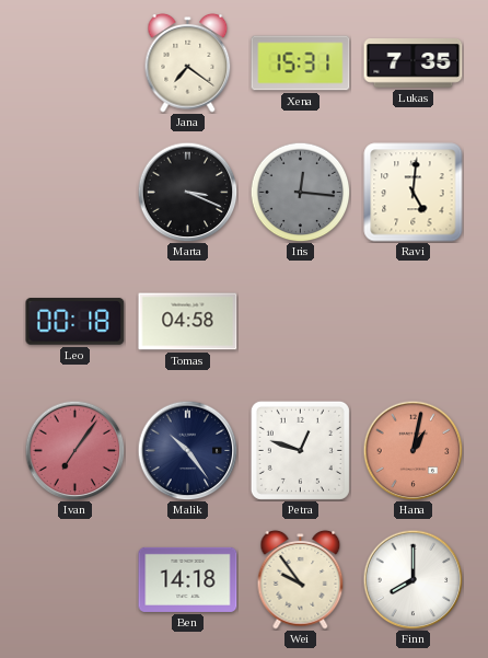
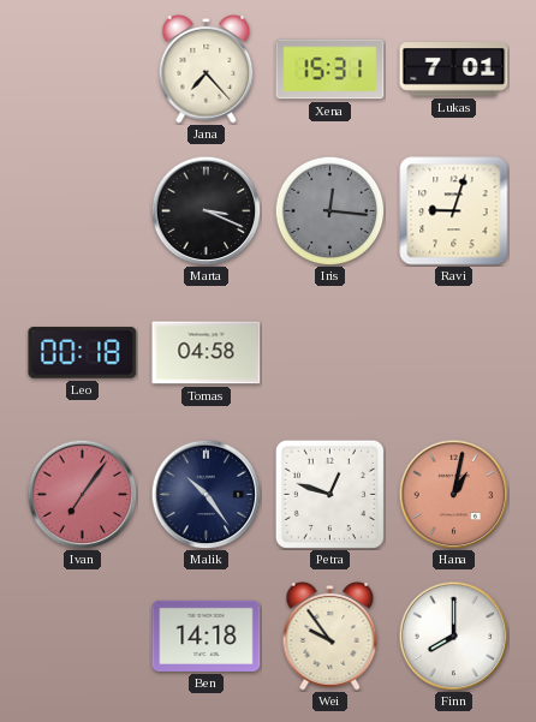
Jana: 7:21 -> 7:23
Lukas: 7:35 -> 7:01
Ravi: 5:01 -> 9:03
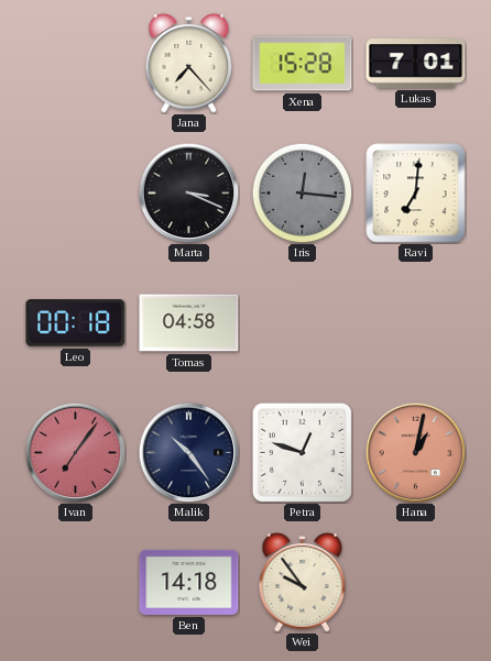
Xena: 15:31 -> 15:28
Ravi: 9:03 -> 7:01
Finn: 8:00 -> none
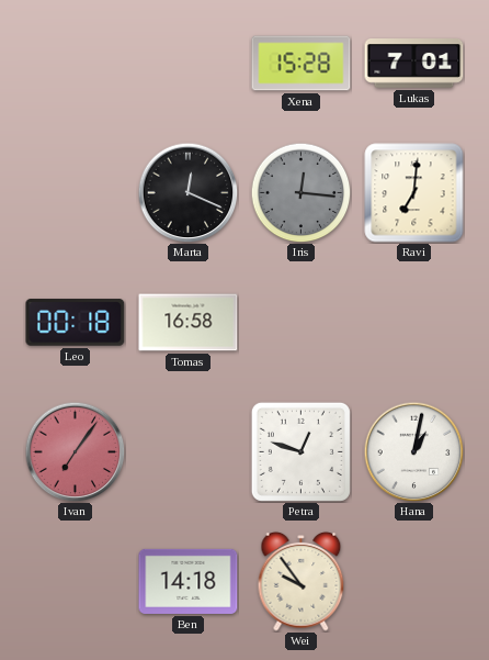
Jana: 7:23 -> none
Marta: 3:19 -> 12:19
Tomas: 04:58 -> 16:58
Malik: 10:24 -> none
Hana dial: salmon -> white
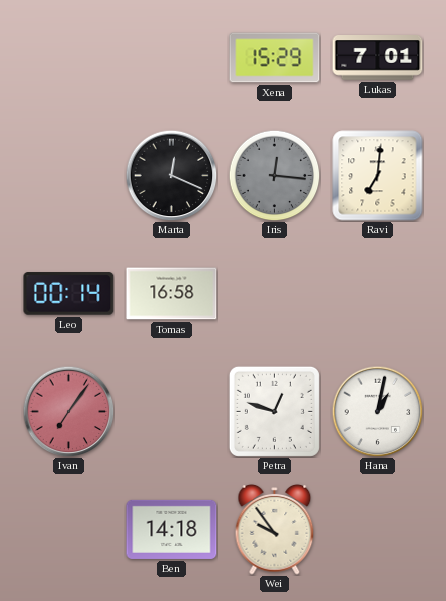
Xena: 15:28 -> 15:29
Leo: 00:18 -> 00:14
